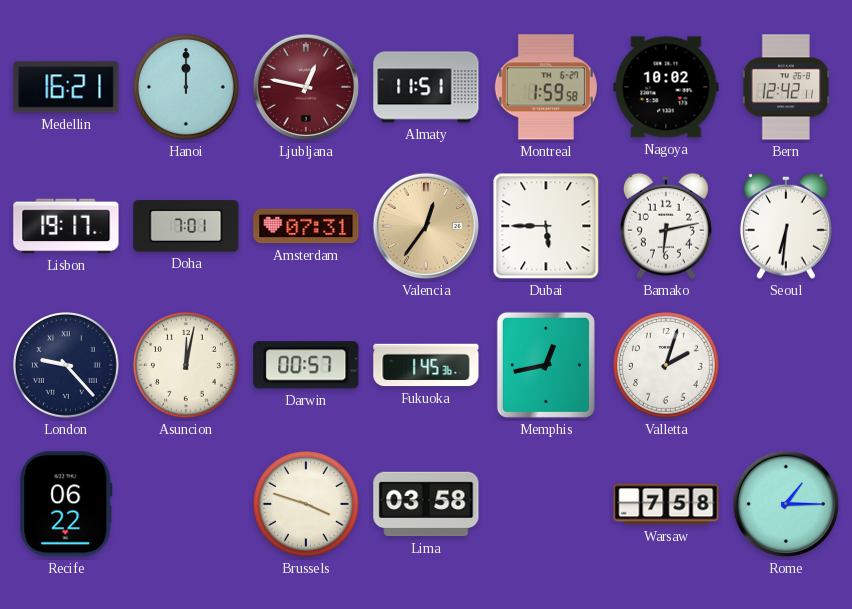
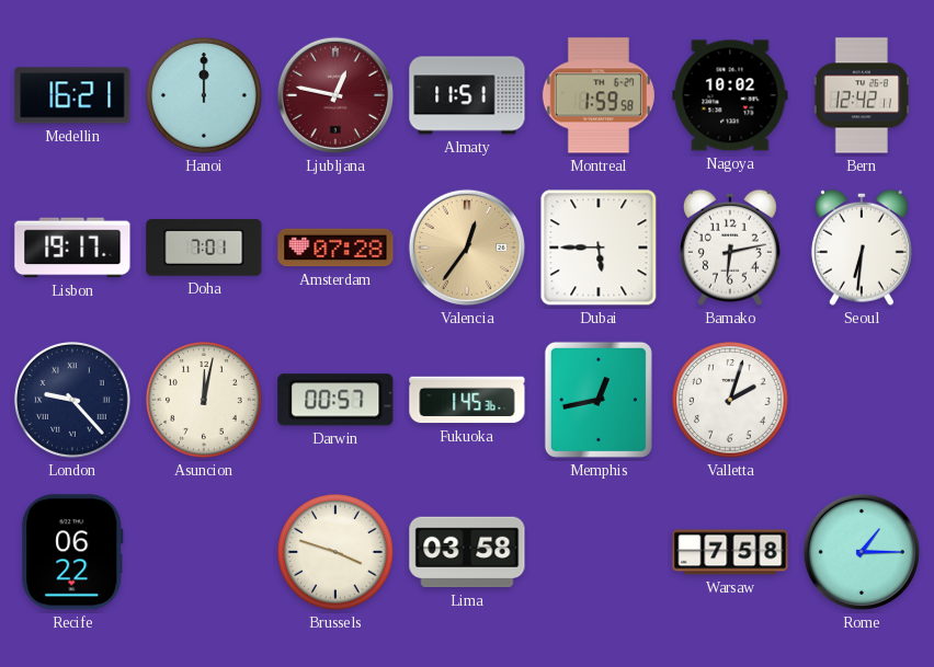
Amsterdam: 07:31 -> 07:28
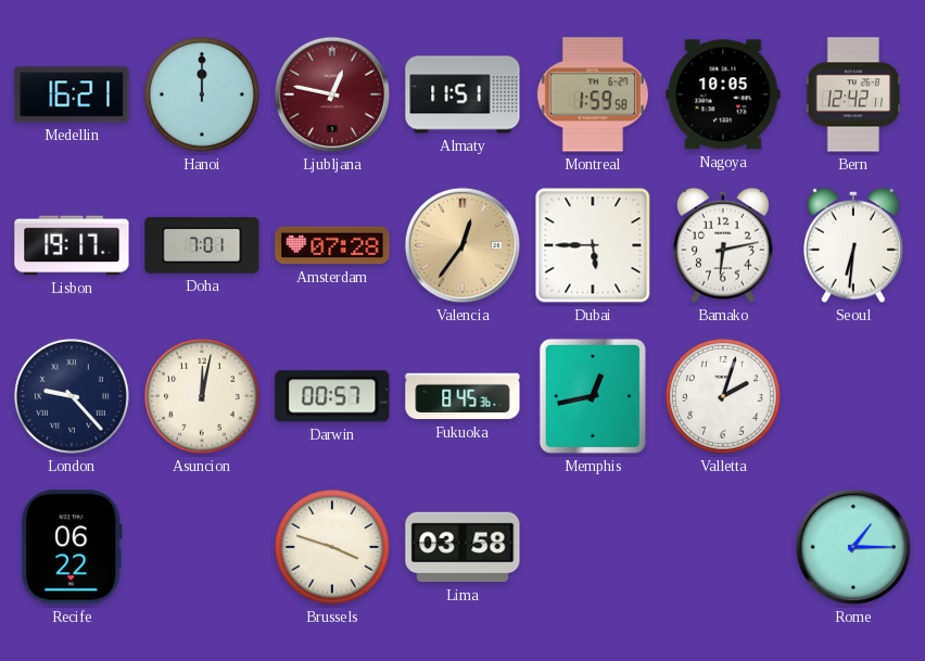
Nagoya: 10:02 -> 10:05
Fukuoka: 1:45 -> 8:45
Warsaw: 7:58 -> none
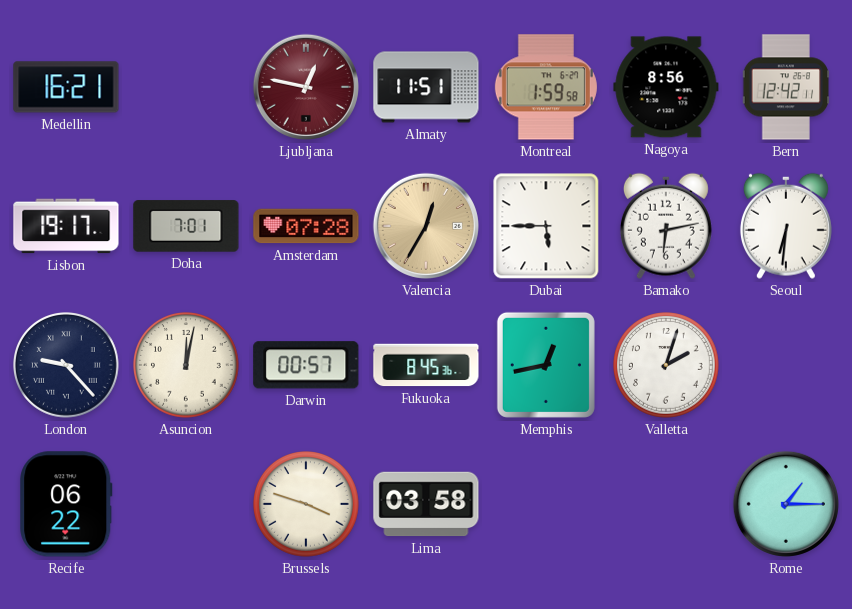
Hanoi: 12:00 -> none
Nagoya: 10:05 -> 8:56
Valencia: 12:36 -> 12:35
